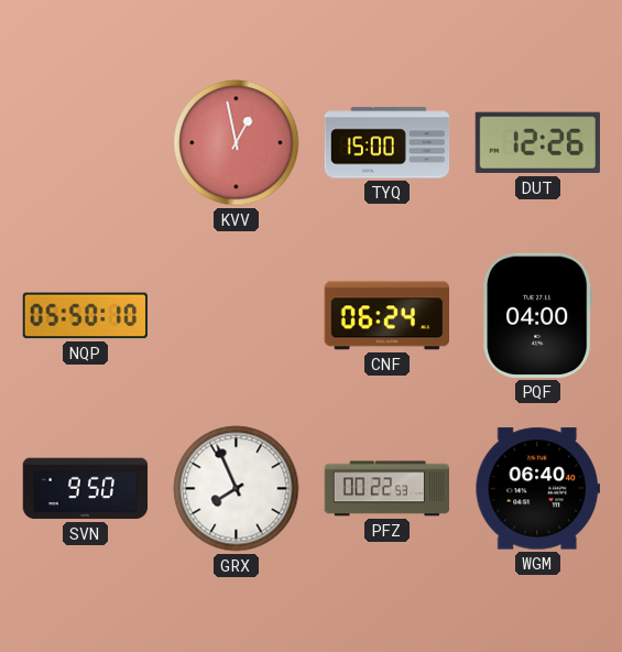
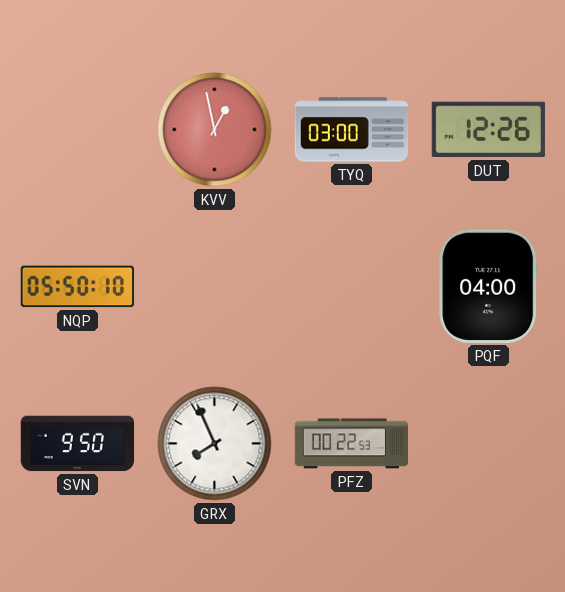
TYQ: 15:00 -> 03:00
CNF: 06:24 -> none
WGM: 06:40 -> none
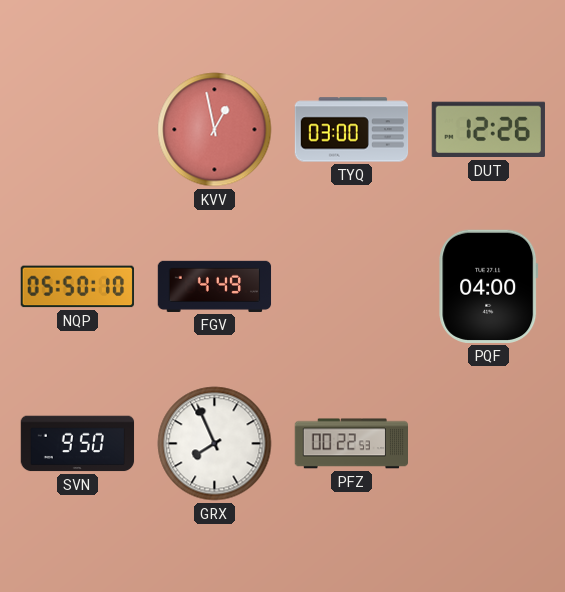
FGV: none -> 4:49
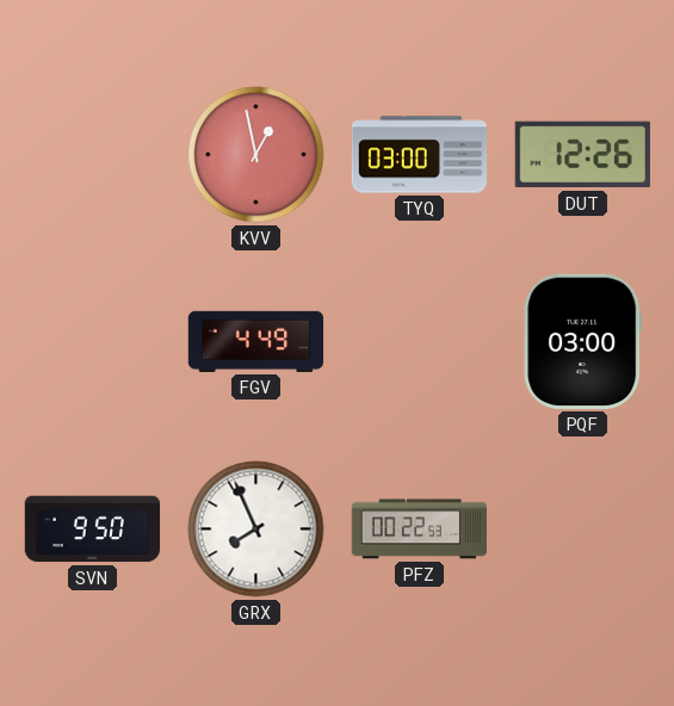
NQP: 05:50 -> none
PQF: 04:00 -> 03:00
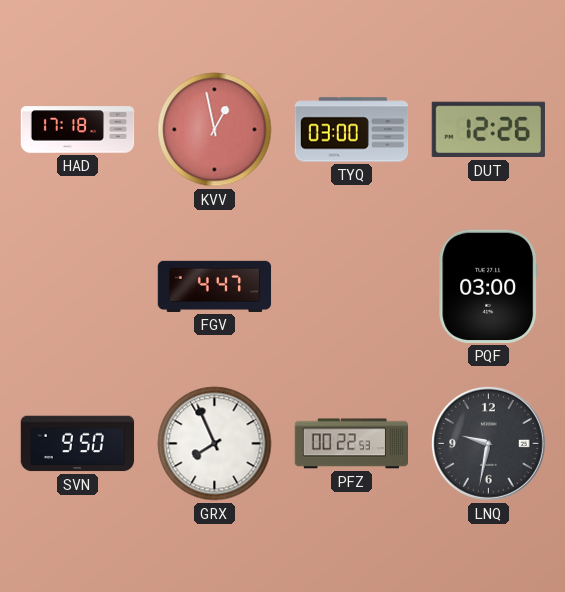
HAD: none -> 17:18
FGV: 4:49 -> 4:47
LNQ: none -> 9:32
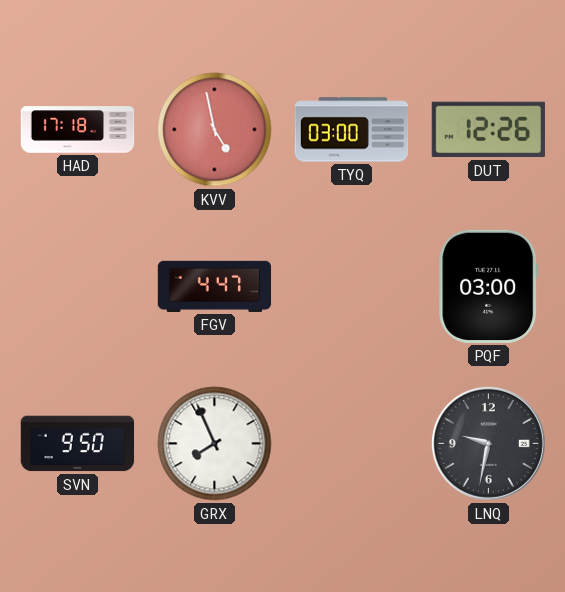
KVV: 12:58 -> 4:58
PFZ: 00:22 -> none
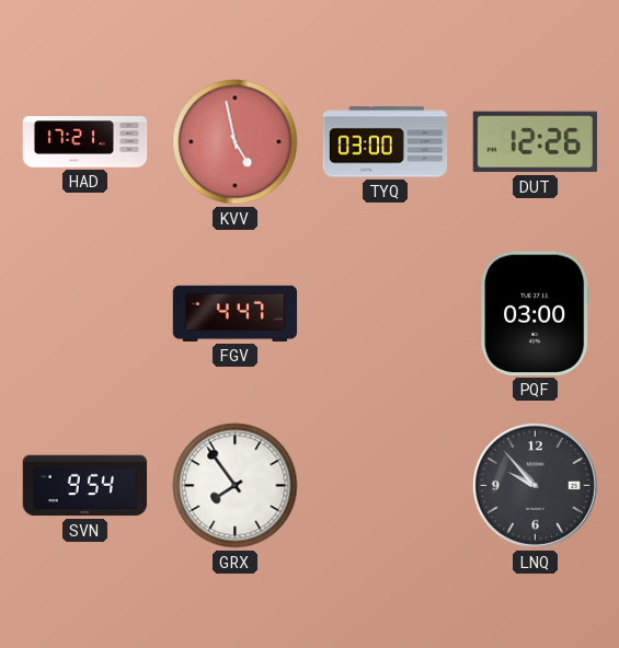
HAD: 17:18 -> 17:21
SVN: 9:50 -> 9:54
GRX: 7:56 -> 7:54
LNQ: 9:32 -> 9:53
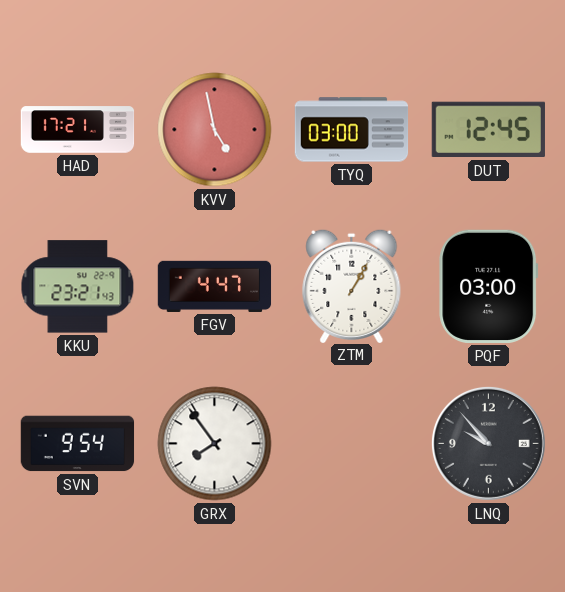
DUT: 12:26 -> 12:45
KKU: none -> 23:21
ZTM: none -> 1:05
